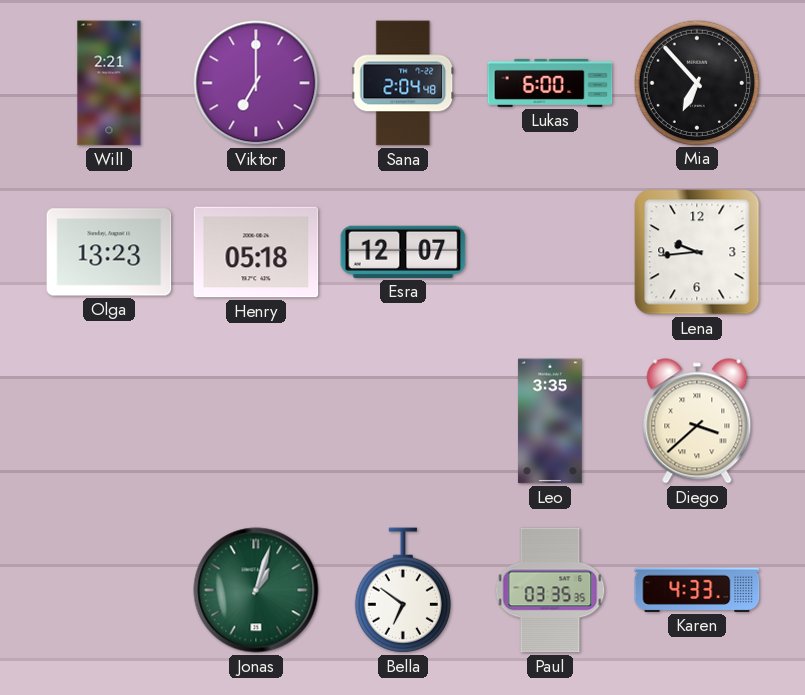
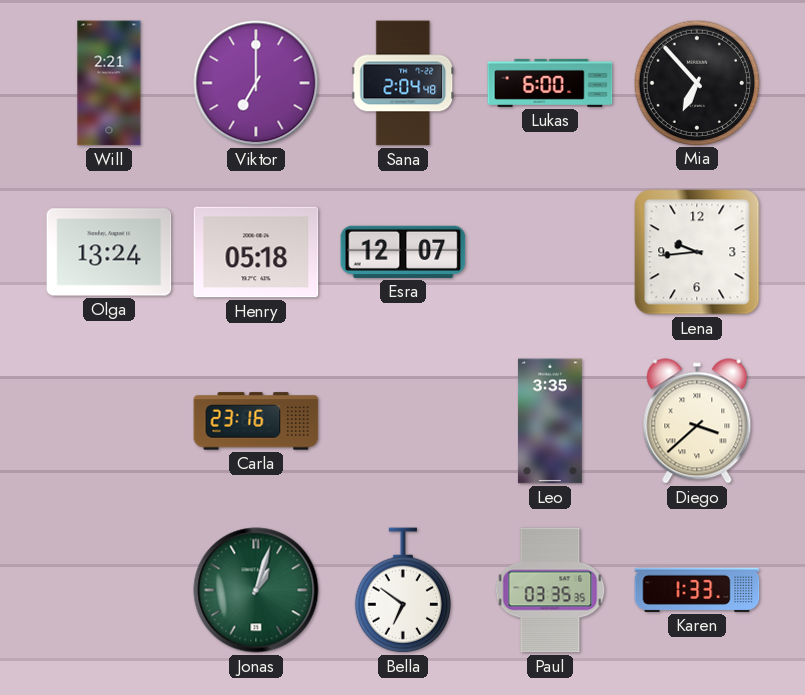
Olga: 13:23 -> 13:24
Carla: none -> 23:16
Karen: 4:33 -> 1:33
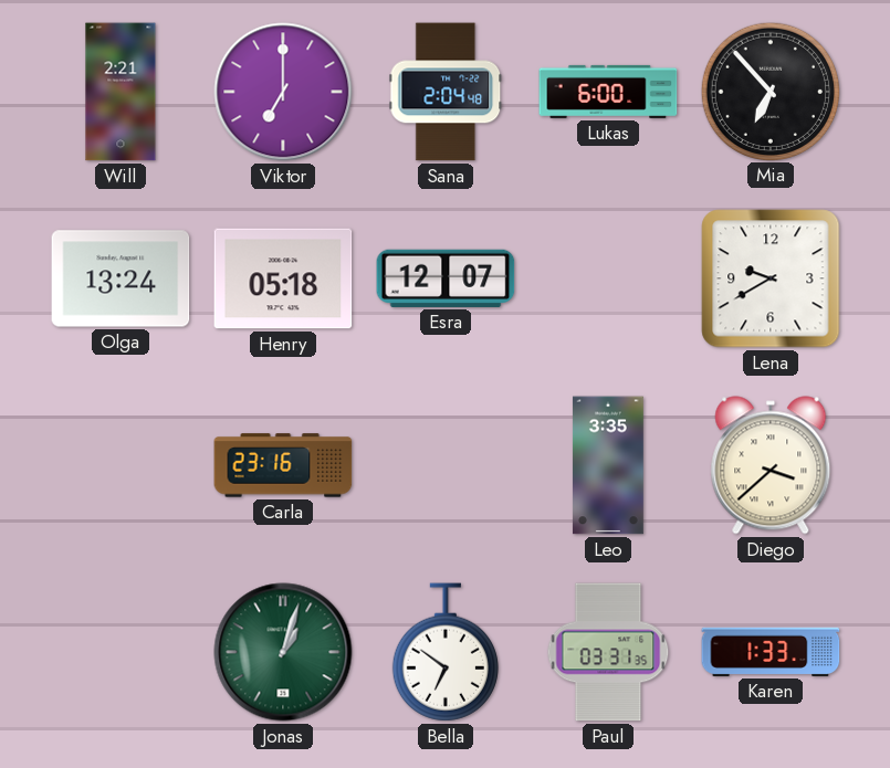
Lena: 9:44 -> 9:40
Paul: 03:35 -> 03:31
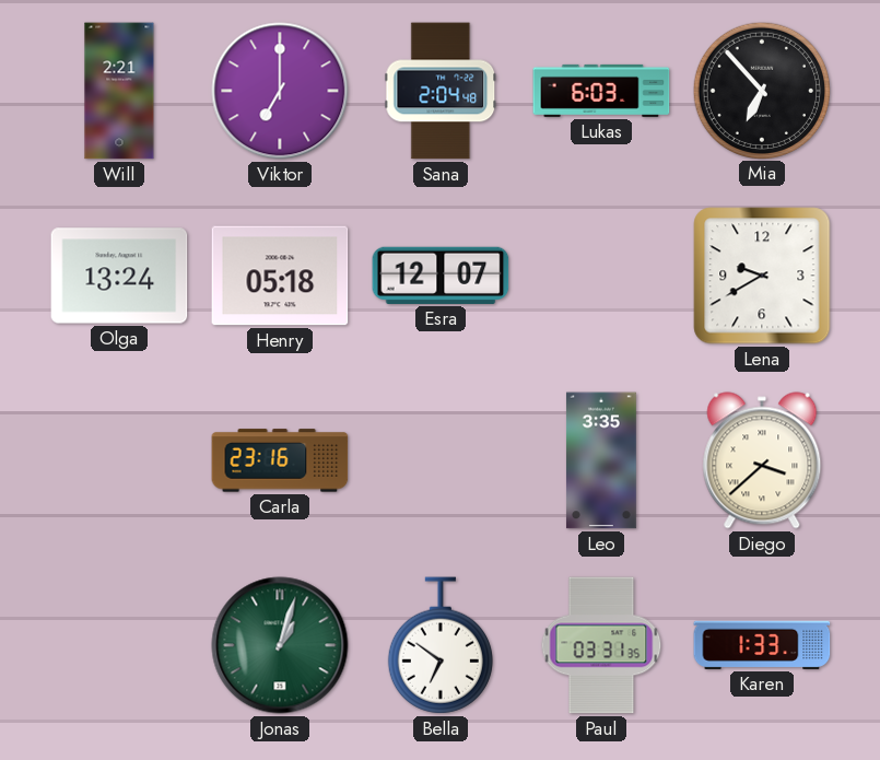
Lukas: 6:00 -> 6:03
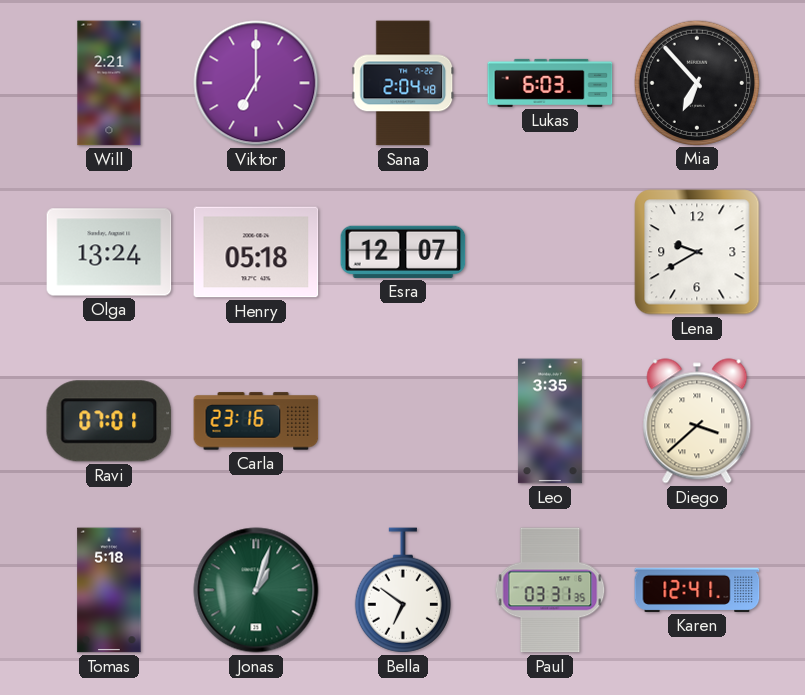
Ravi: none -> 07:01
Tomas: none -> 5:18
Karen: 1:33 -> 12:41
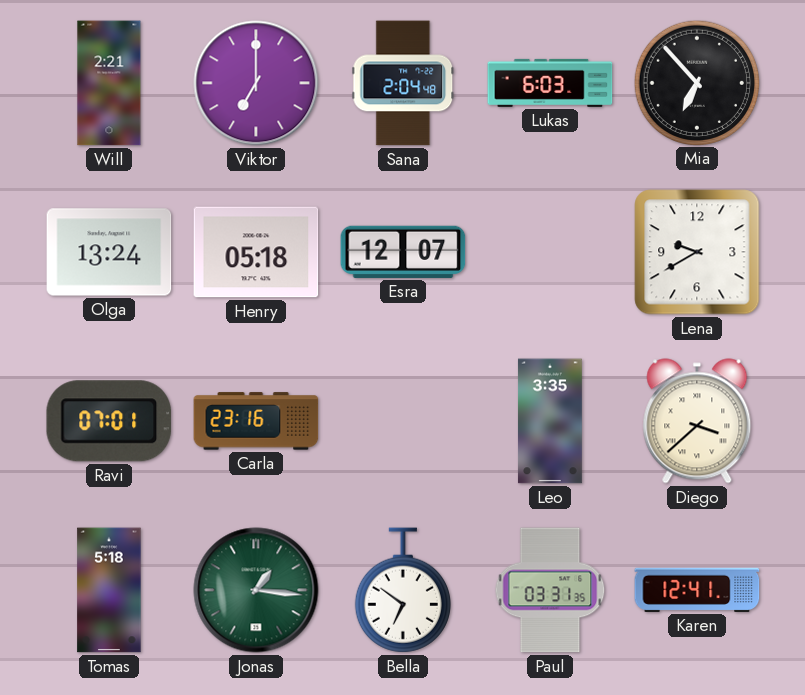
Jonas: 1:03 -> 1:16
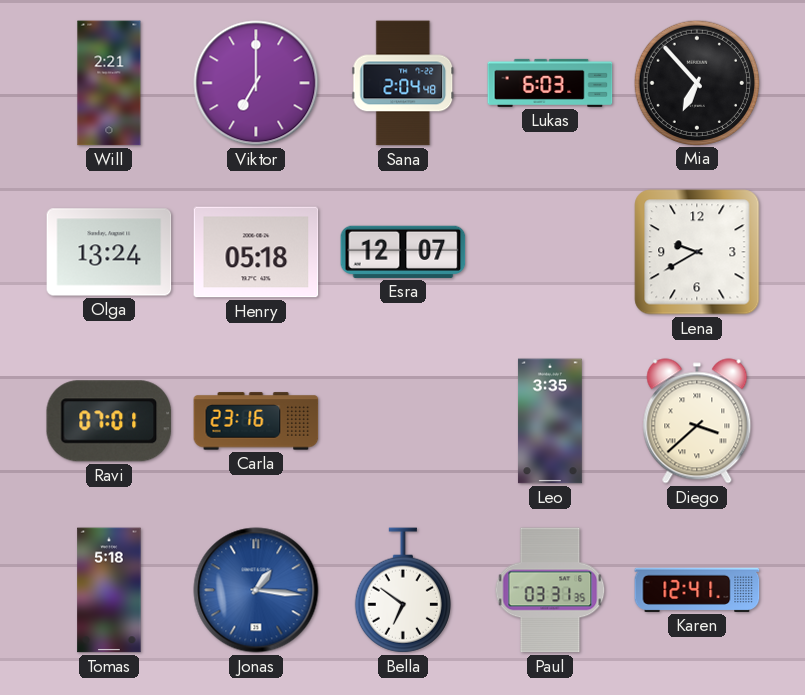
Jonas dial: green -> blue
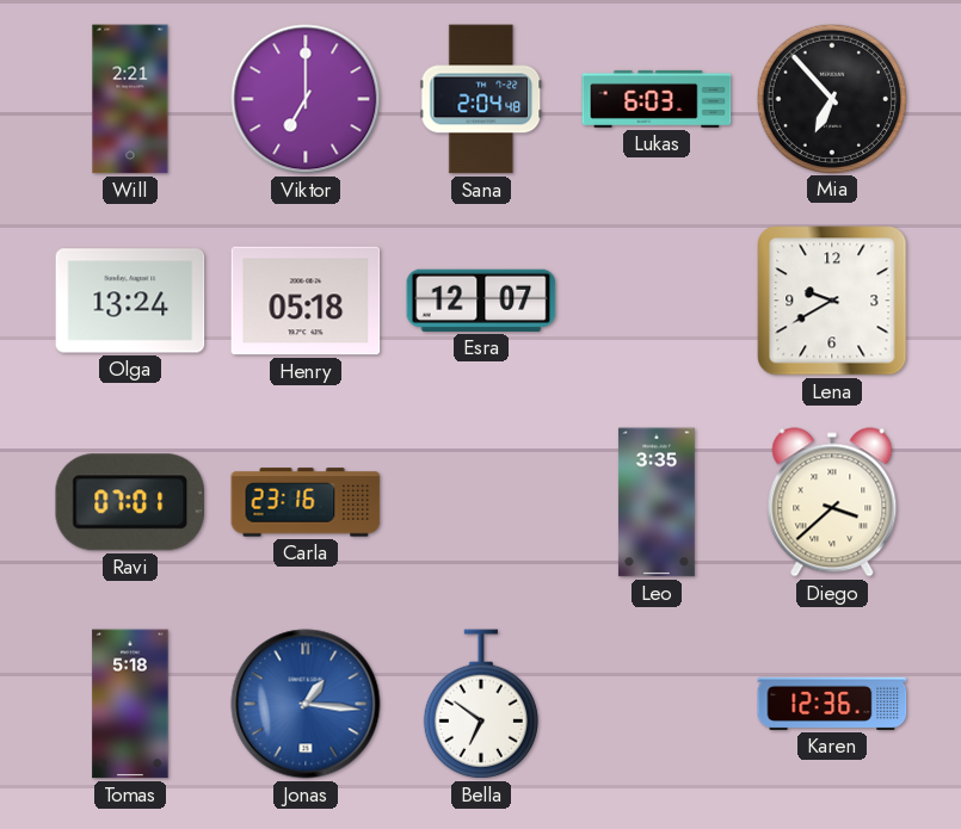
Paul: 03:31 -> none
Karen: 12:41 -> 12:36
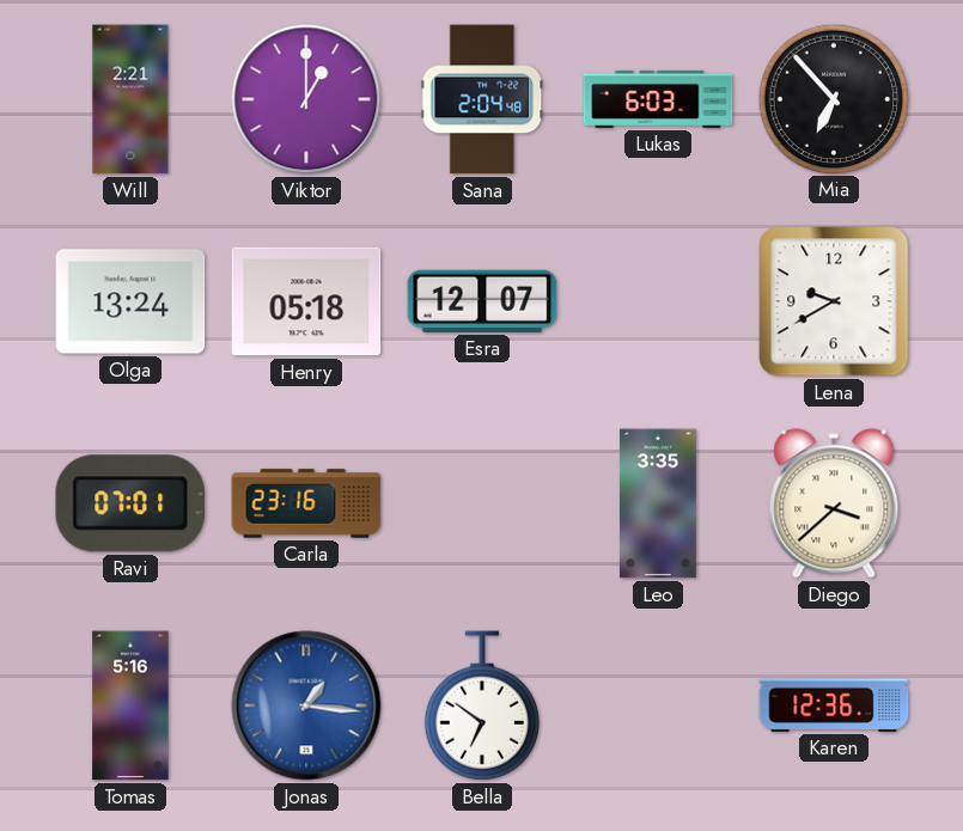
Viktor: 7:00 -> 1:00
Tomas: 5:18 -> 5:16
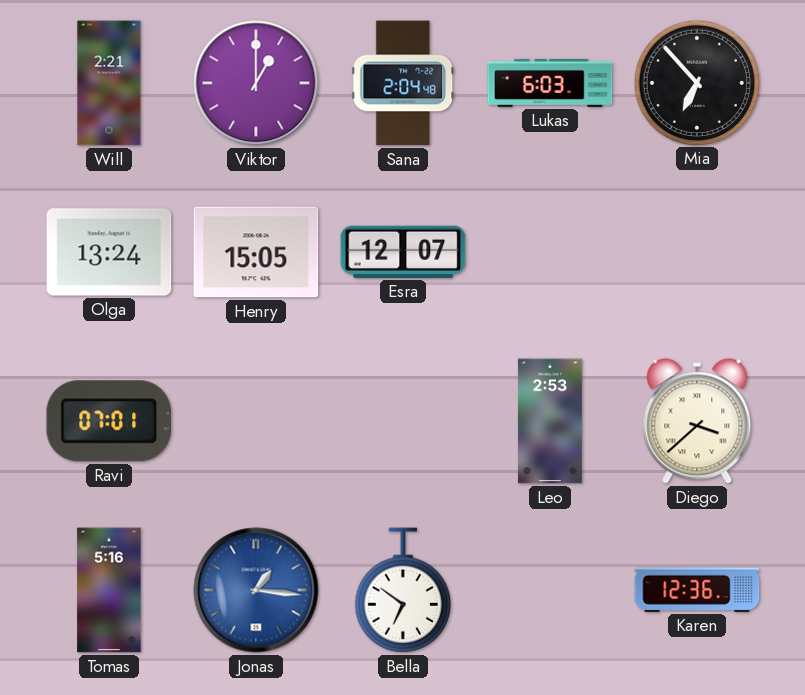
Henry: 05:18 -> 15:05
Lena: 9:40 -> none
Carla: 23:16 -> none
Leo: 3:35 -> 2:53
